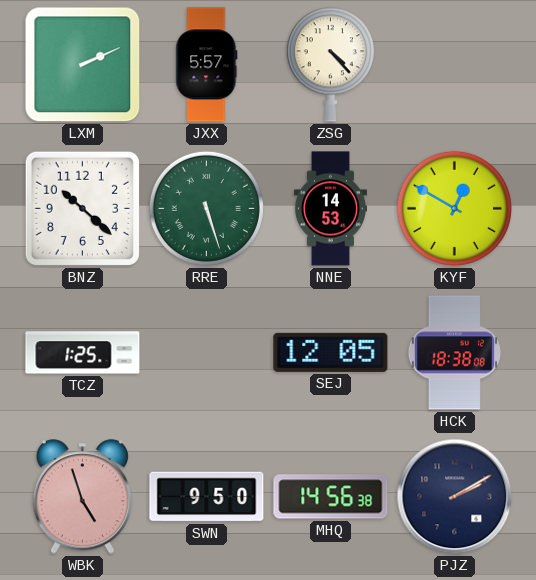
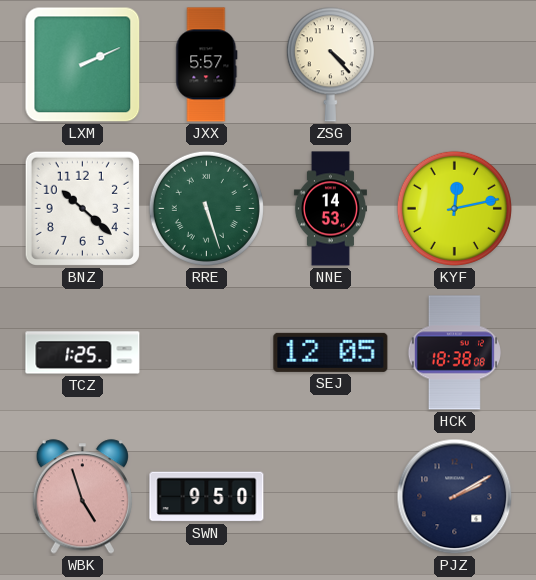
KYF: 12:50 -> 12:13
MHQ: 14:56 -> none
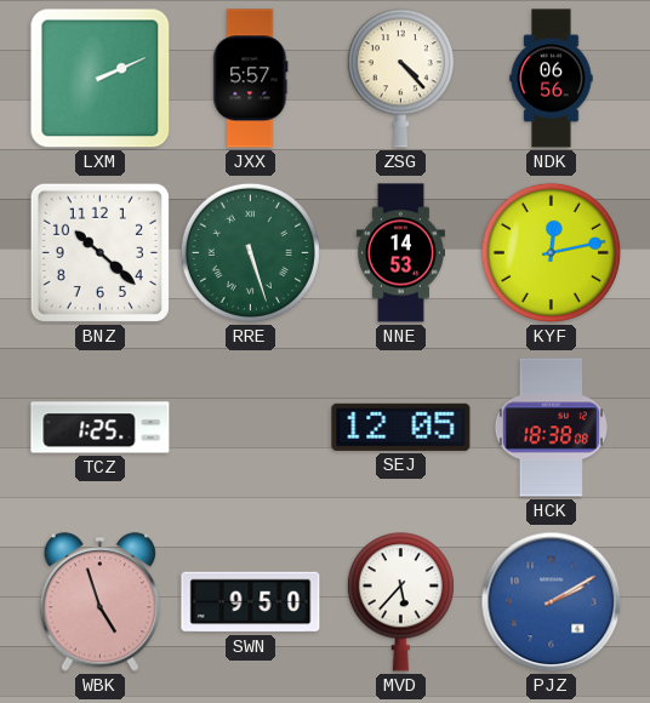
NDK: none -> 06:56
MVD: none -> 5:37
PJZ dial: navy -> blue
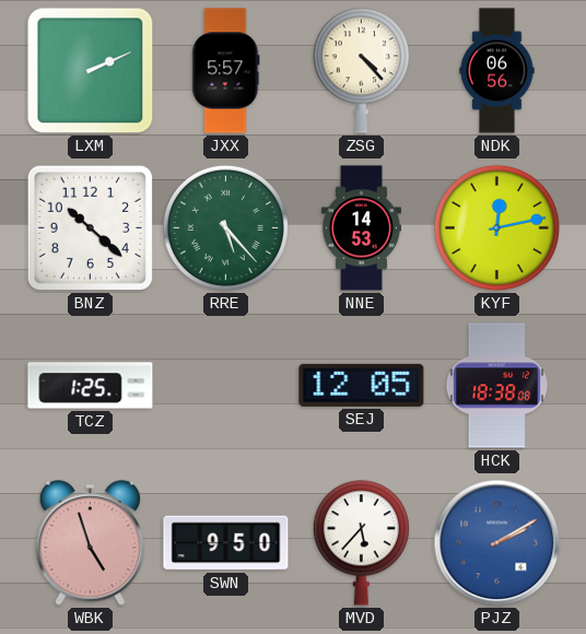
RRE: 5:27 -> 5:23
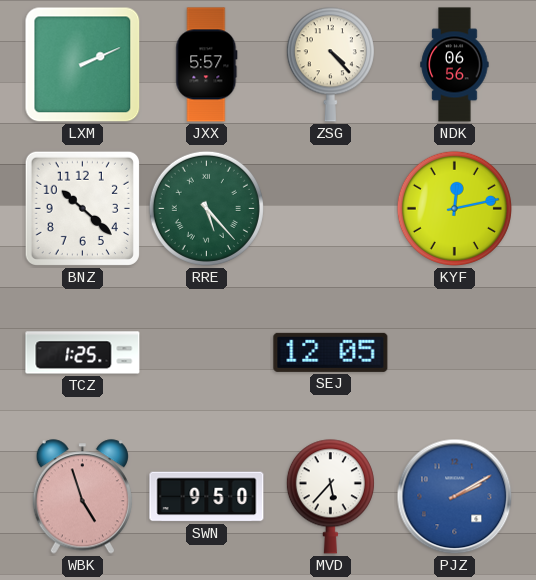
NNE: 14:53 -> none
HCK: 18:38 -> none
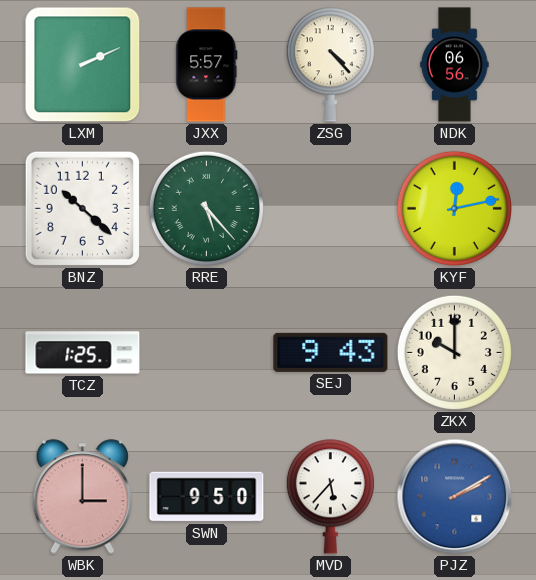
SEJ: 12:05 -> 9:43
ZKX: none -> 10:00
WBK: 4:57 -> 3:00
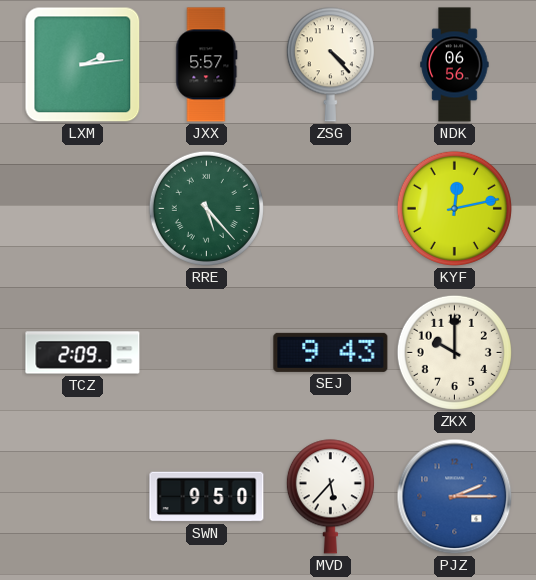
LXM: 2:11 -> 2:14
BNZ: 10:22 -> none
TCZ: 1:25 -> 2:09
WBK: 3:00 -> none
PJZ: 2:10 -> 2:15
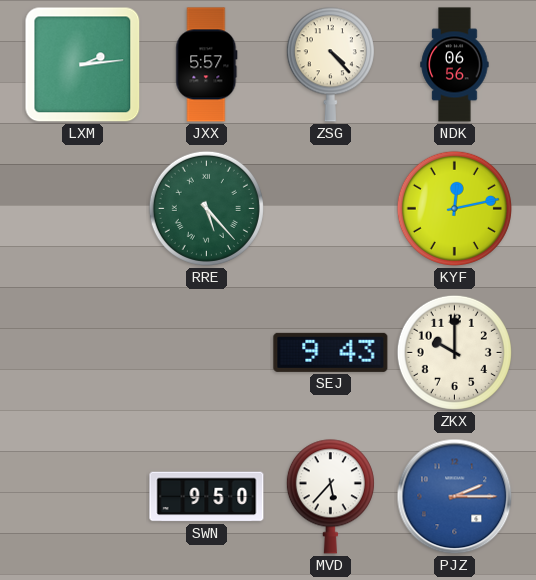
TCZ: 2:09 -> none
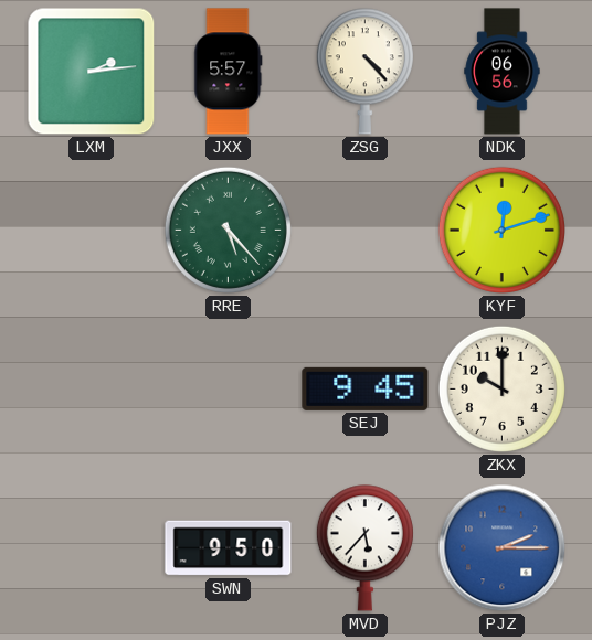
KYF: 12:13 -> 12:12
SEJ: 9:43 -> 9:45
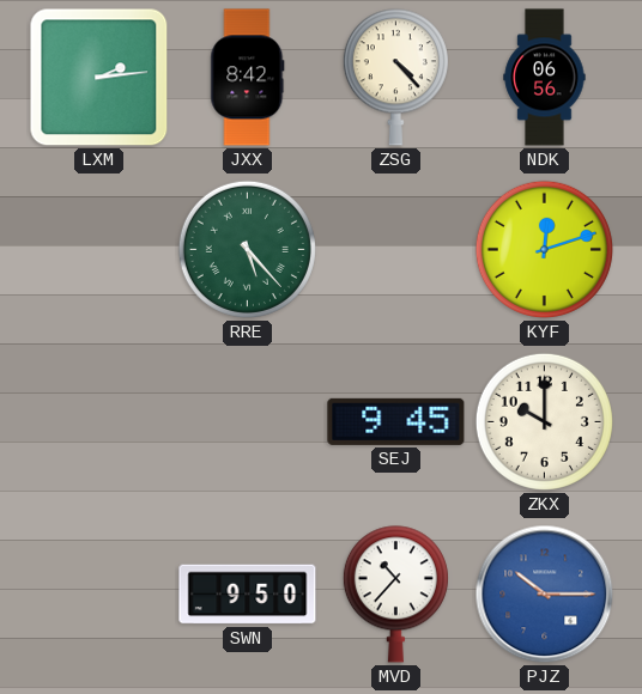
JXX: 5:57 -> 8:42
MVD: 5:37 -> 10:37
PJZ: 2:15 -> 10:15
